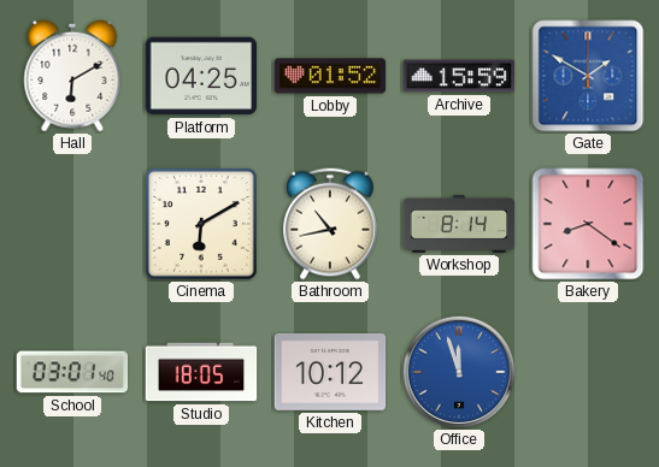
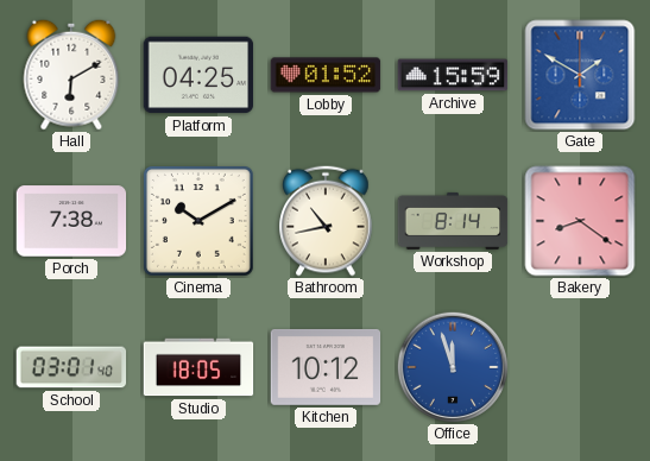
Porch: none -> 7:38
Cinema: 6:10 -> 10:10
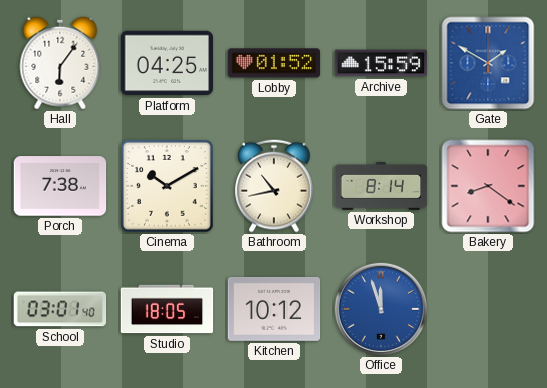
Hall: 6:10 -> 6:06
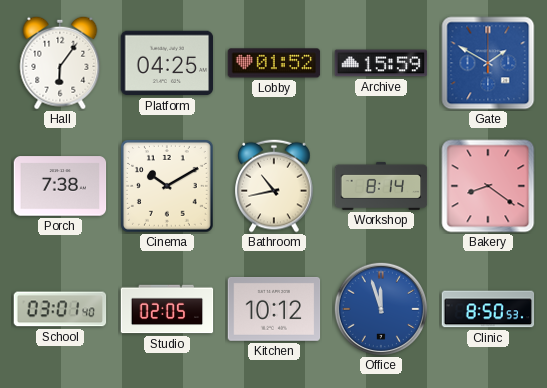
Studio: 18:05 -> 02:05
Clinic: none -> 8:50
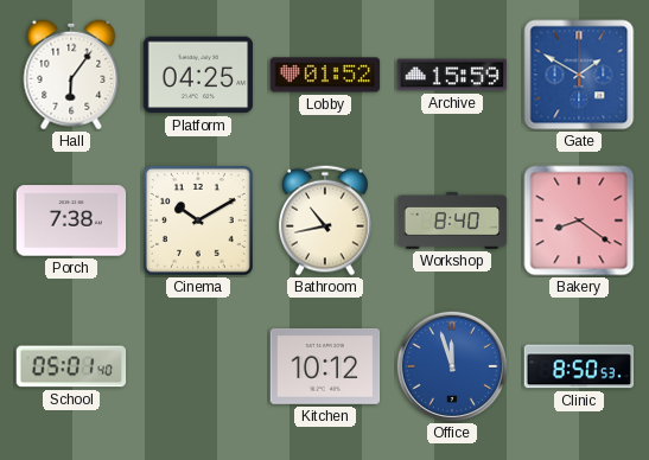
Workshop: 8:14 -> 8:40
School: 03:01 -> 05:01
Studio: 02:05 -> none
